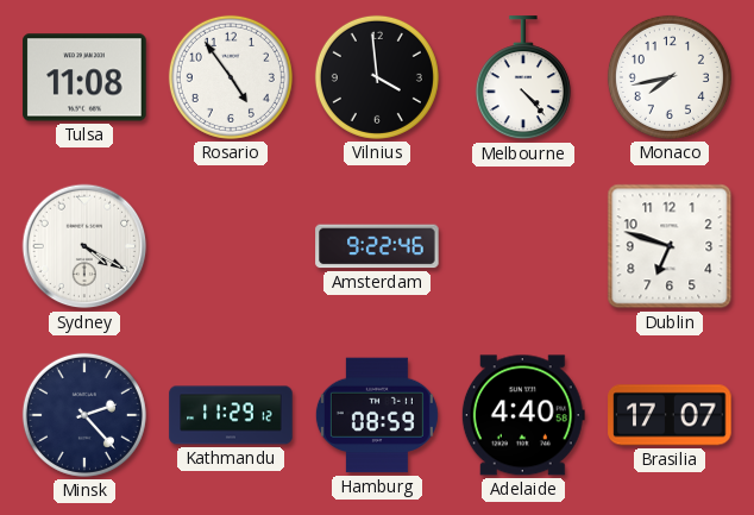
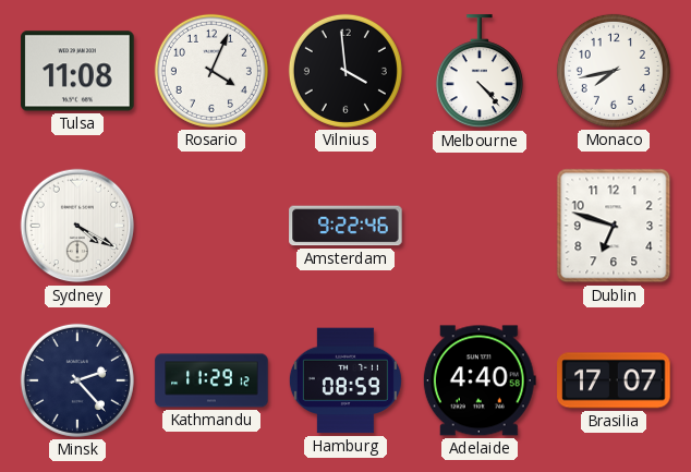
Rosario: 4:54 -> 4:04
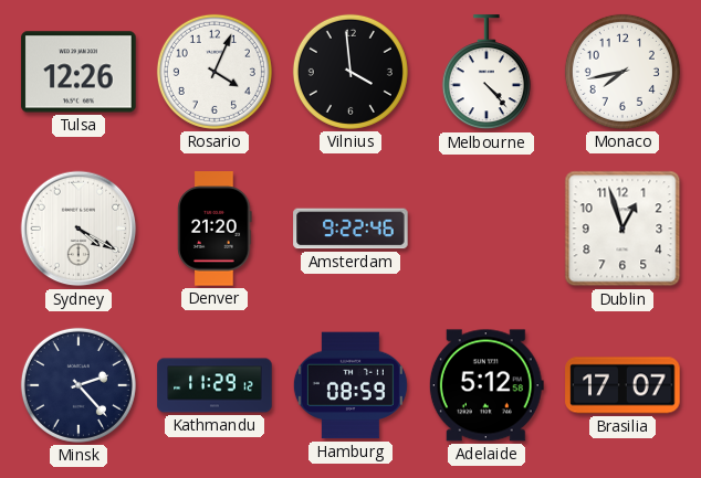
Tulsa: 11:08 -> 12:26
Denver: none -> 21:20
Dublin: 6:48 -> 12:57
Adelaide: 4:40 -> 5:12
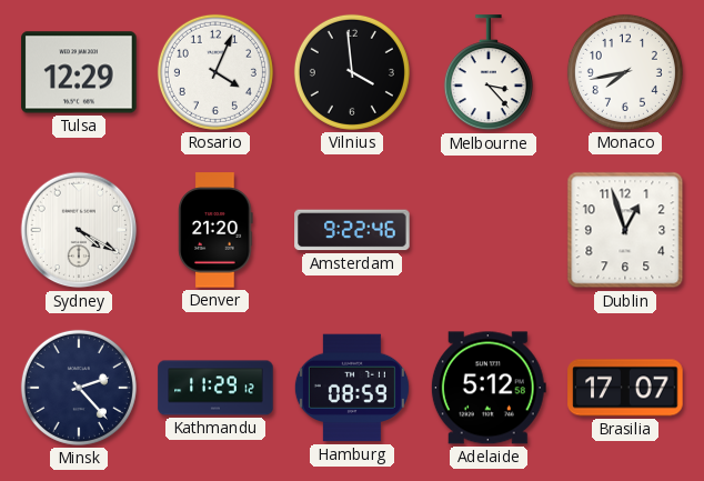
Tulsa: 12:26 -> 12:29
Melbourne: 4:23 -> 3:23
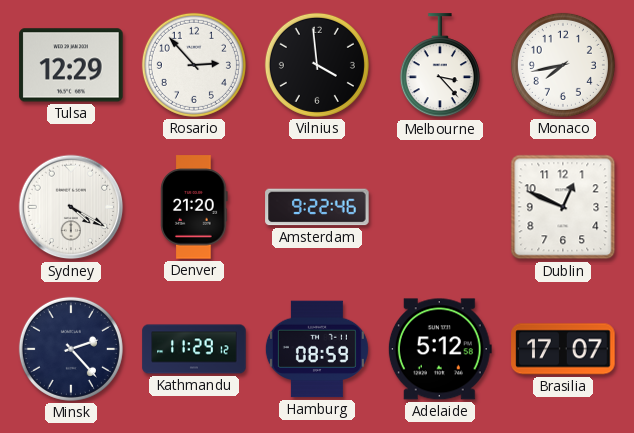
Rosario: 4:04 -> 2:53
Dublin: 12:57 -> 12:49
